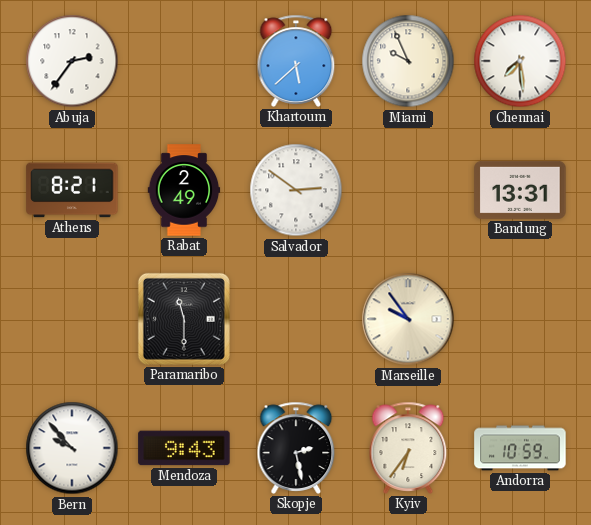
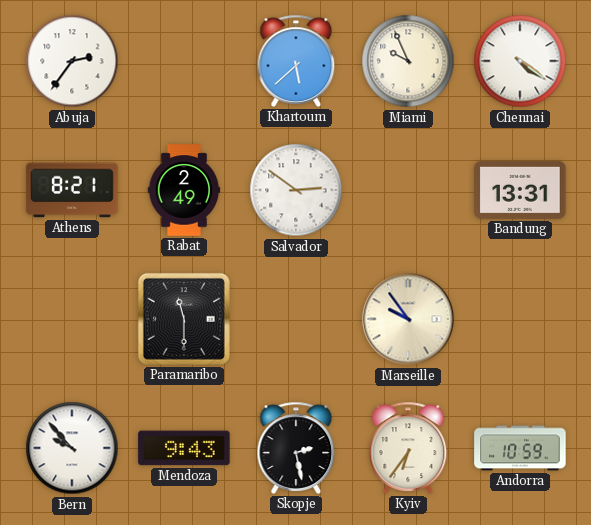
Chennai: 7:29 -> 4:21
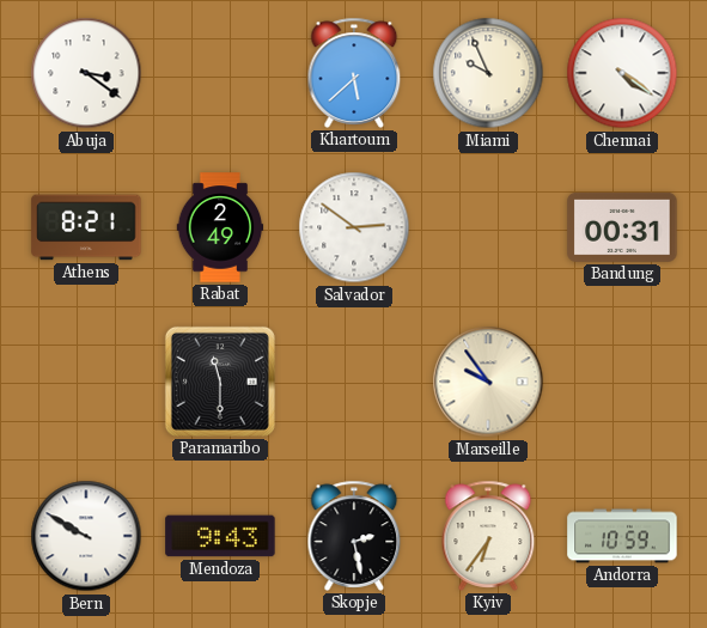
Abuja: 2:36 -> 3:21
Bandung: 13:31 -> 00:31
Bern: 9:53 -> 9:50
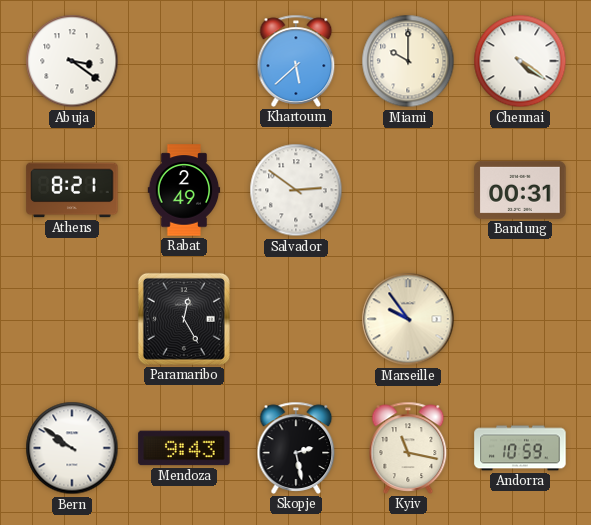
Miami: 9:56 -> 10:00
Paramaribo: 11:30 -> 12:25
Bern: 9:50 -> 9:51
Kyiv: 6:36 -> 11:17
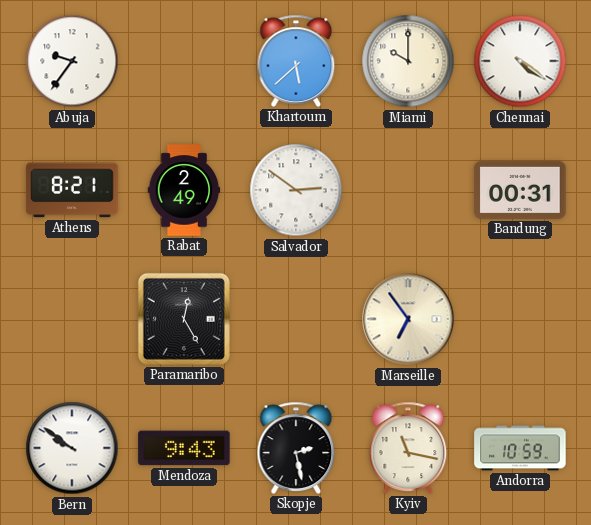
Abuja: 3:21 -> 9:36
Marseille: 9:54 -> 6:54
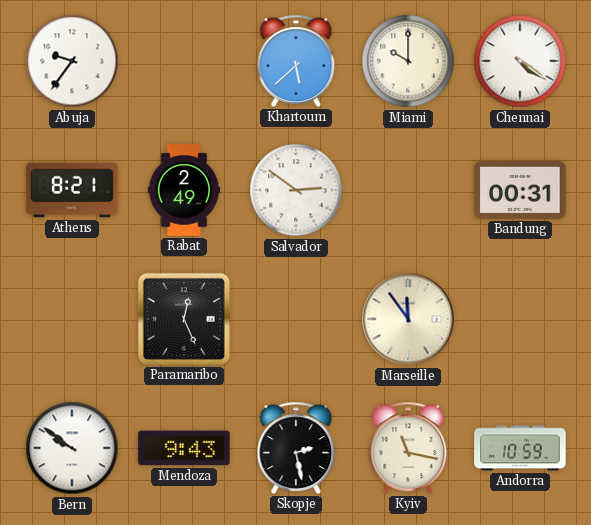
Paramaribo: 12:25 -> 12:26
Marseille: 6:54 -> 11:54
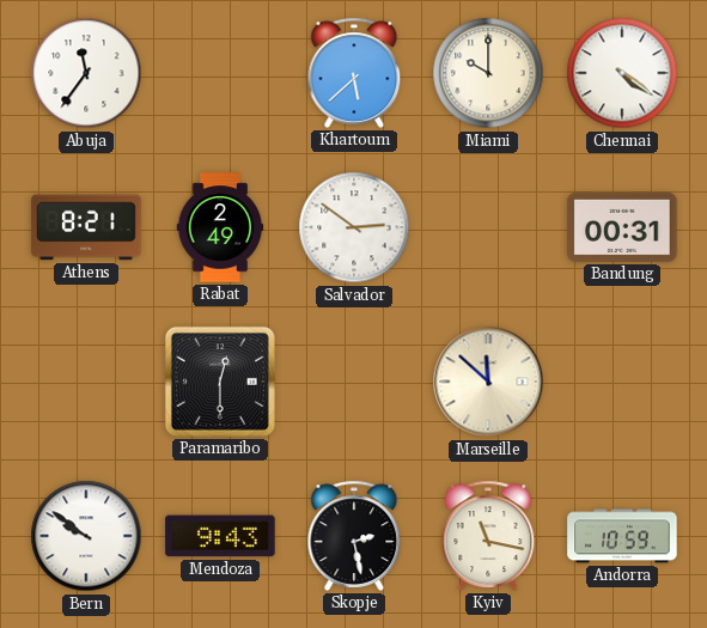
Abuja: 9:36 -> 11:36
Paramaribo: 12:26 -> 12:30
Marseille: 11:54 -> 11:52
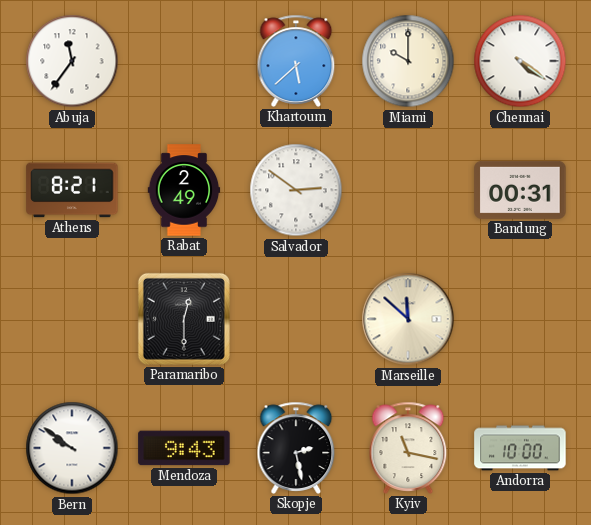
Andorra: 10:59 -> 10:00
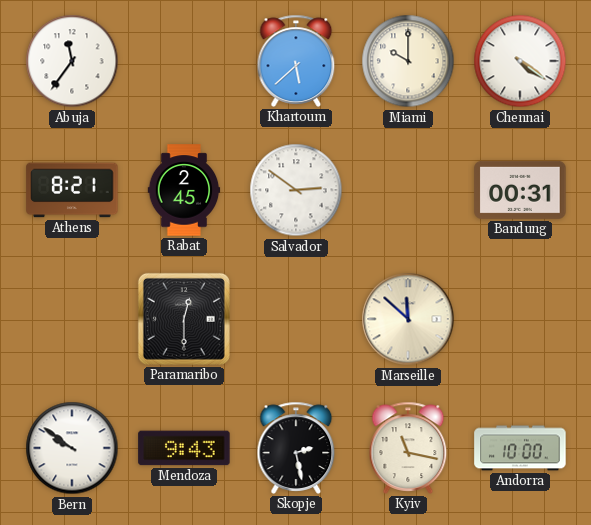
Rabat: 2:49 -> 2:45
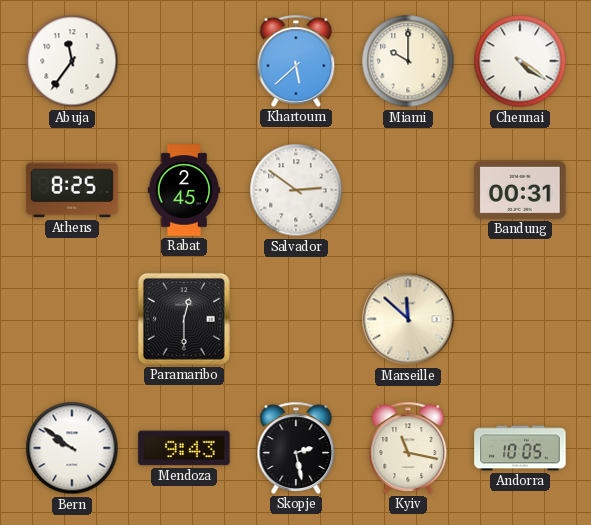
Athens: 8:21 -> 8:25
Andorra: 10:00 -> 10:05
